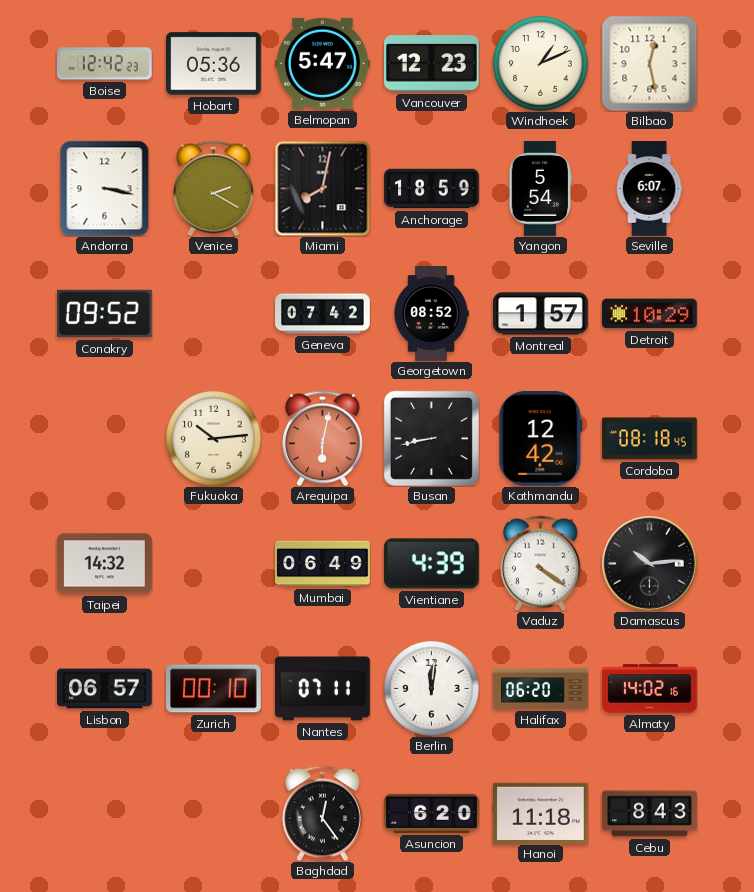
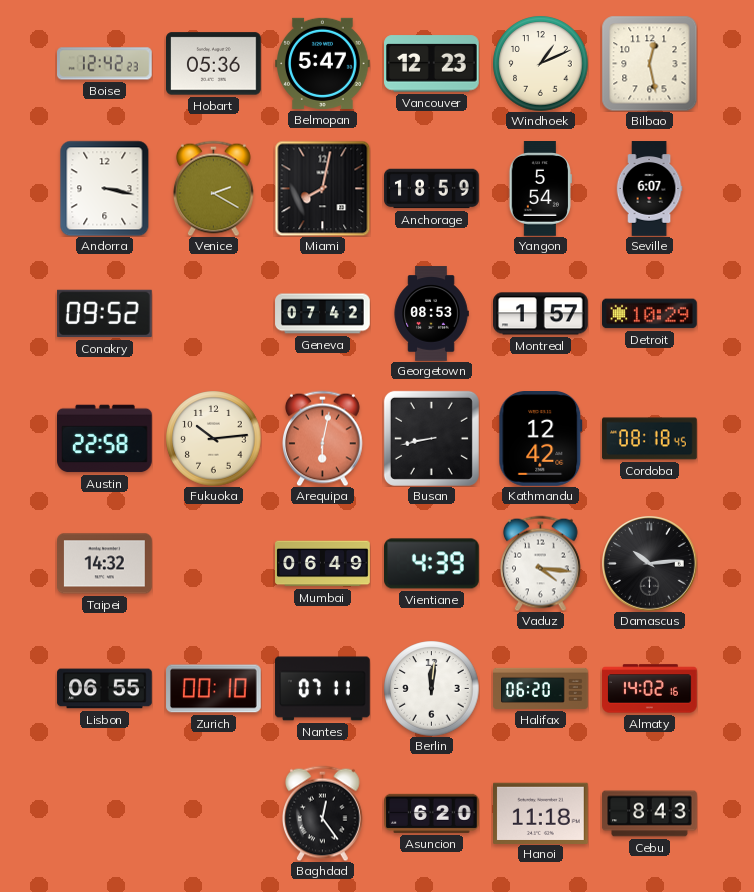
Georgetown: 08:52 -> 08:53
Austin: none -> 22:58
Vaduz: 4:21 -> 4:16
Lisbon: 06:57 -> 06:55
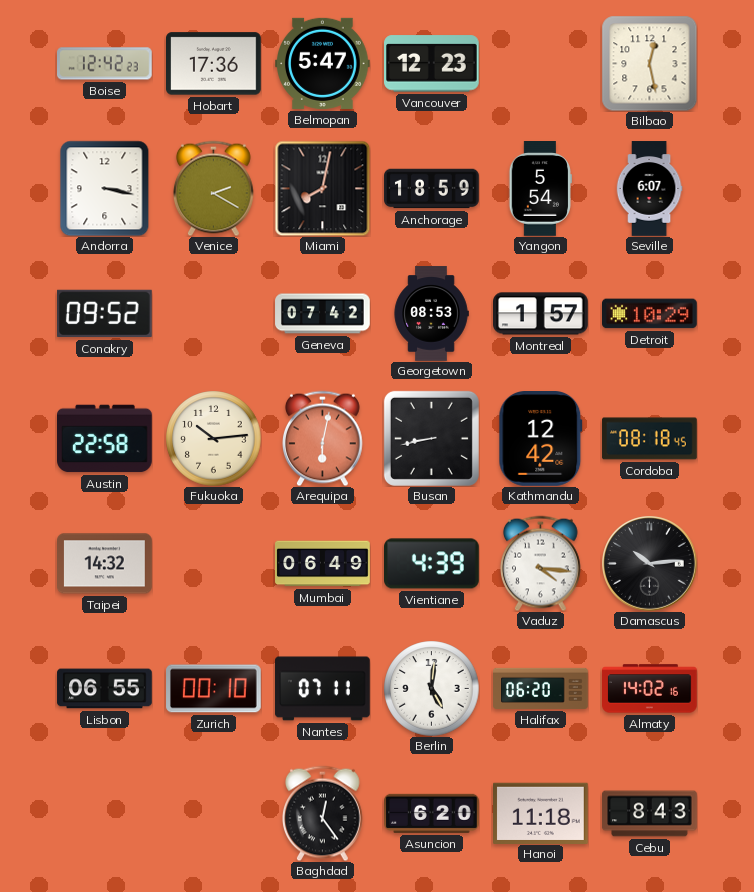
Hobart: 05:36 -> 17:36
Windhoek: 1:11 -> none
Berlin: 12:01 -> 5:01
